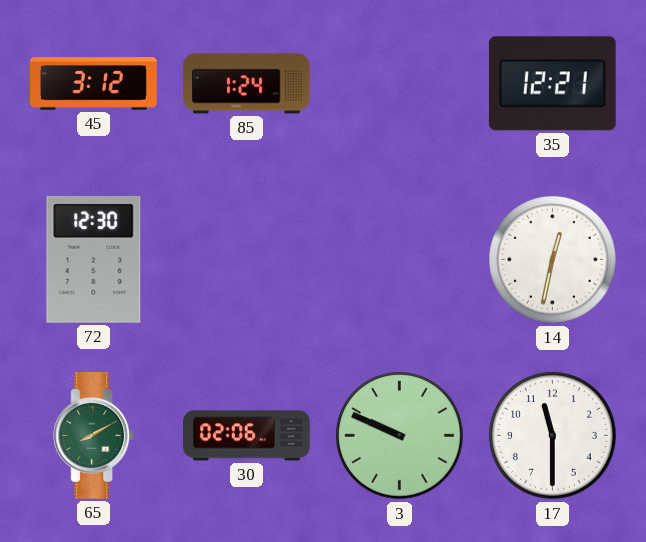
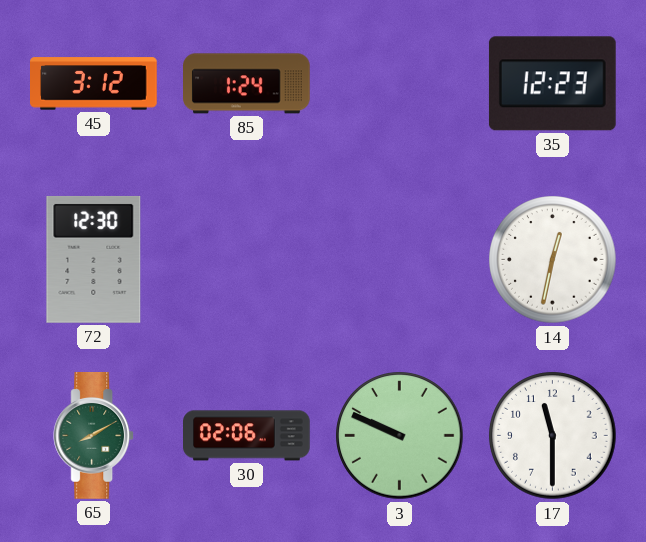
35: 12:21 -> 12:23
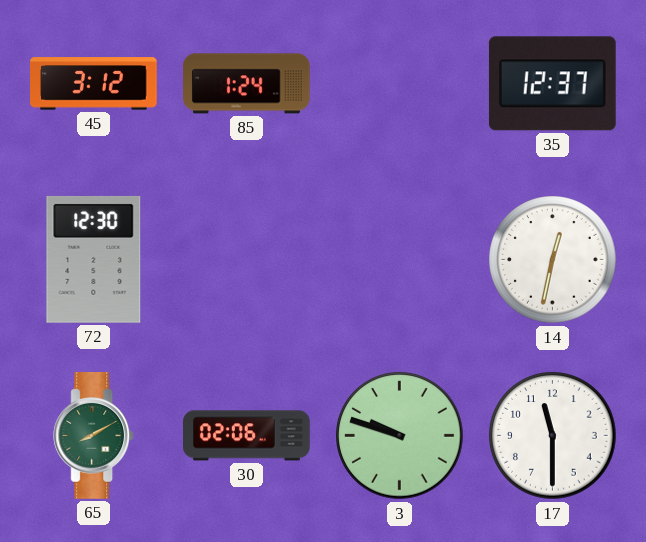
35: 12:23 -> 12:37
3: 9:49 -> 9:48
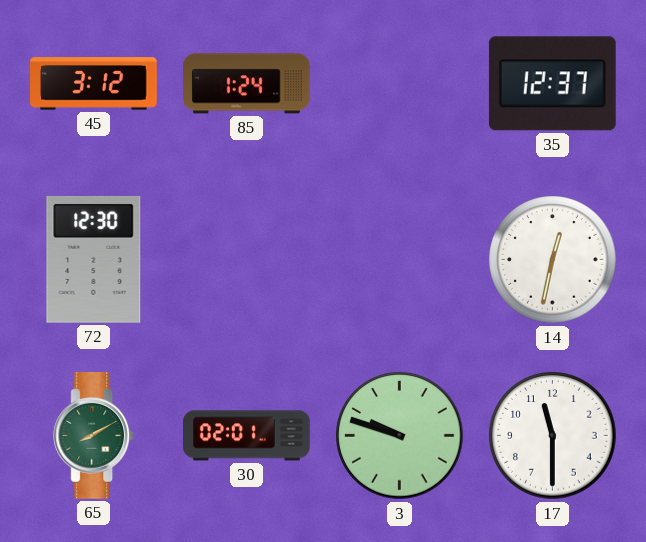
30: 02:06 -> 02:01
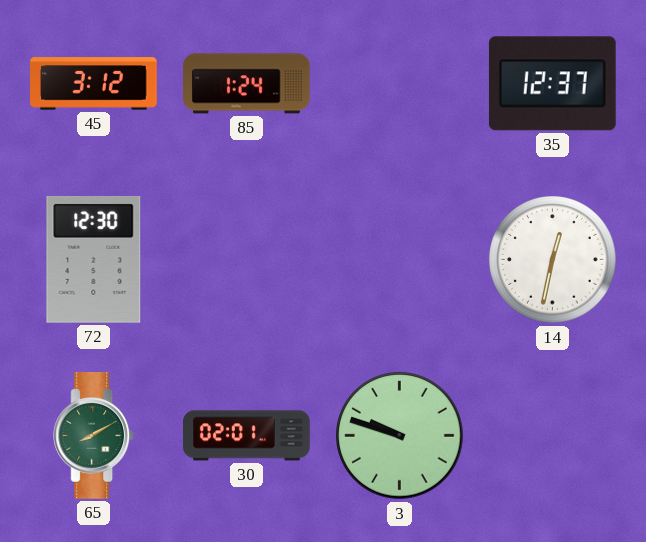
17: 11:30 -> none
